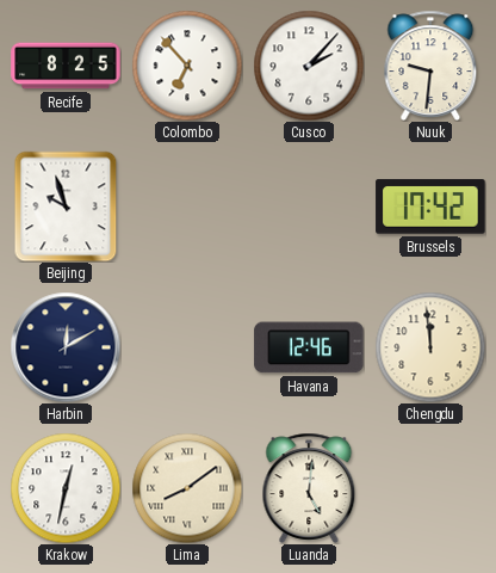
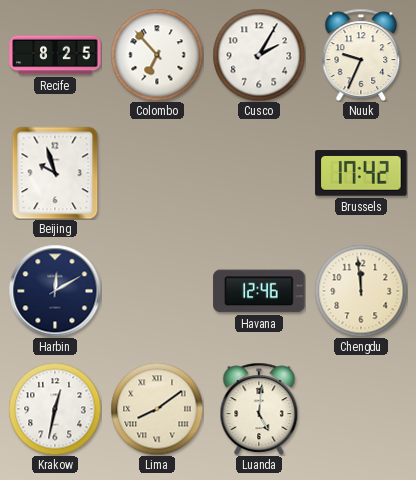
Cusco: 2:07 -> 2:05
Nuuk: 9:31 -> 9:34
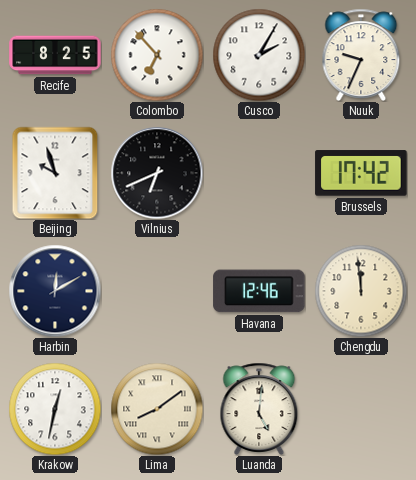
Vilnius: none -> 6:41
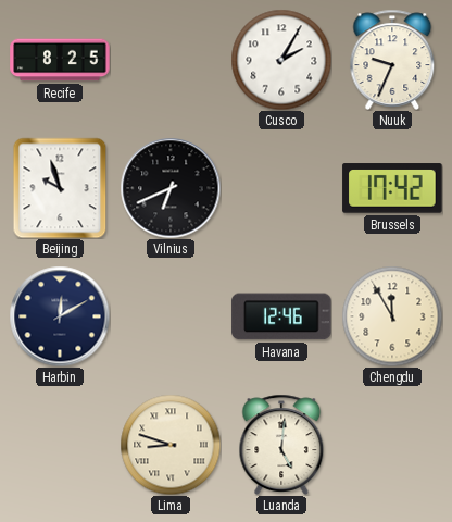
Colombo: 6:53 -> none
Chengdu: 11:59 -> 11:55
Krakow: 12:32 -> none
Lima: 8:09 -> 8:48
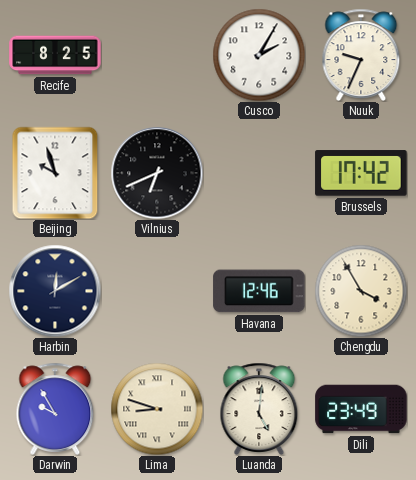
Chengdu: 11:55 -> 3:55
Darwin: none -> 9:55
Dili: none -> 23:49
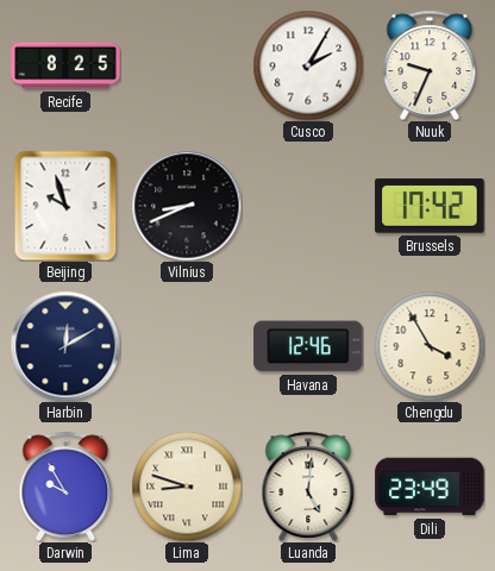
Vilnius: 6:41 -> 8:41
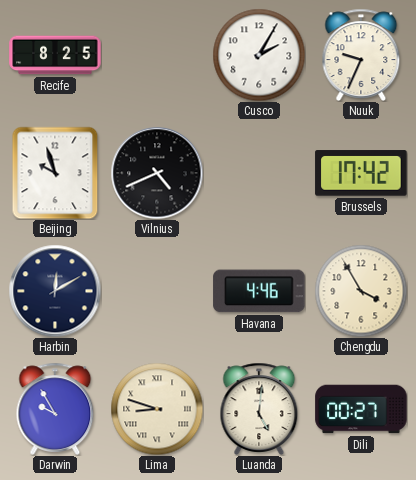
Vilnius: 8:41 -> 4:41
Havana: 12:46 -> 4:46
Dili: 23:49 -> 00:27
